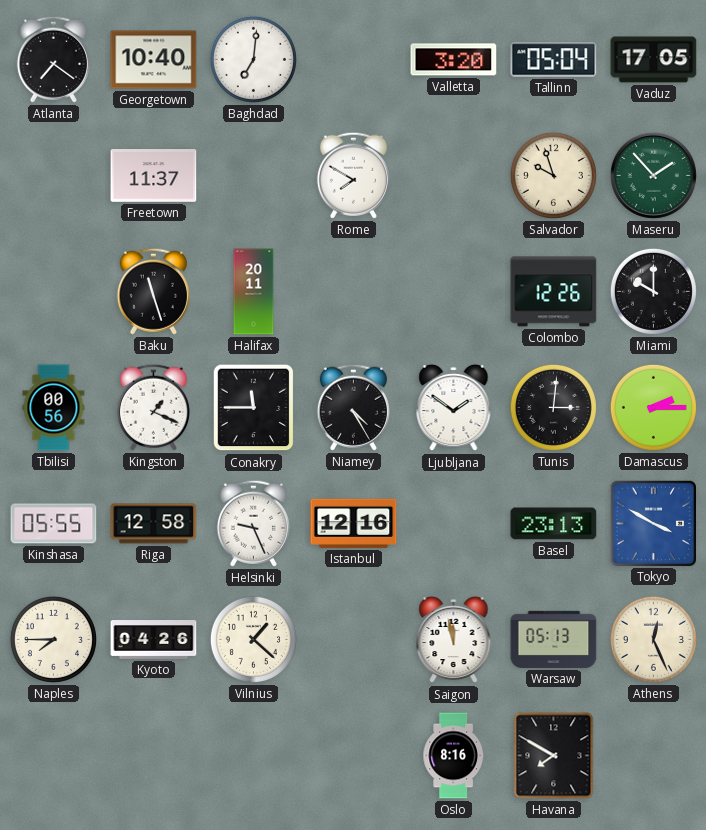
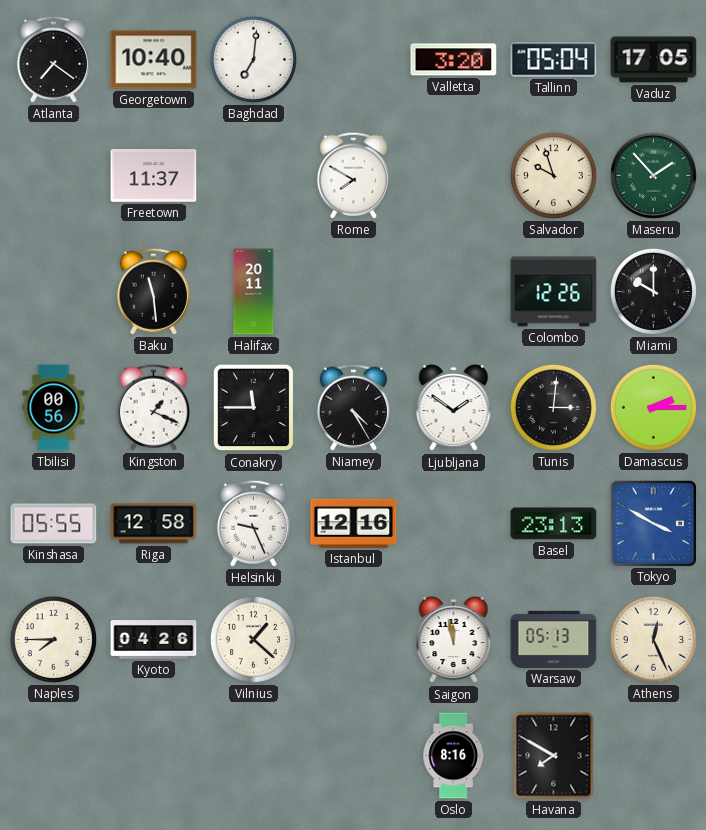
Baku: 11:27 -> 11:29
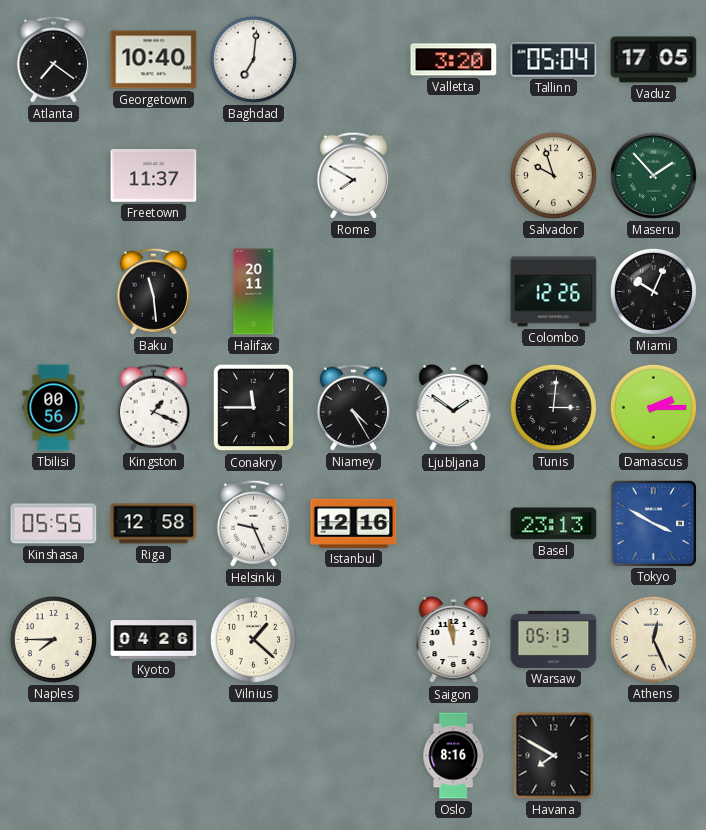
Miami: 10:00 -> 10:04
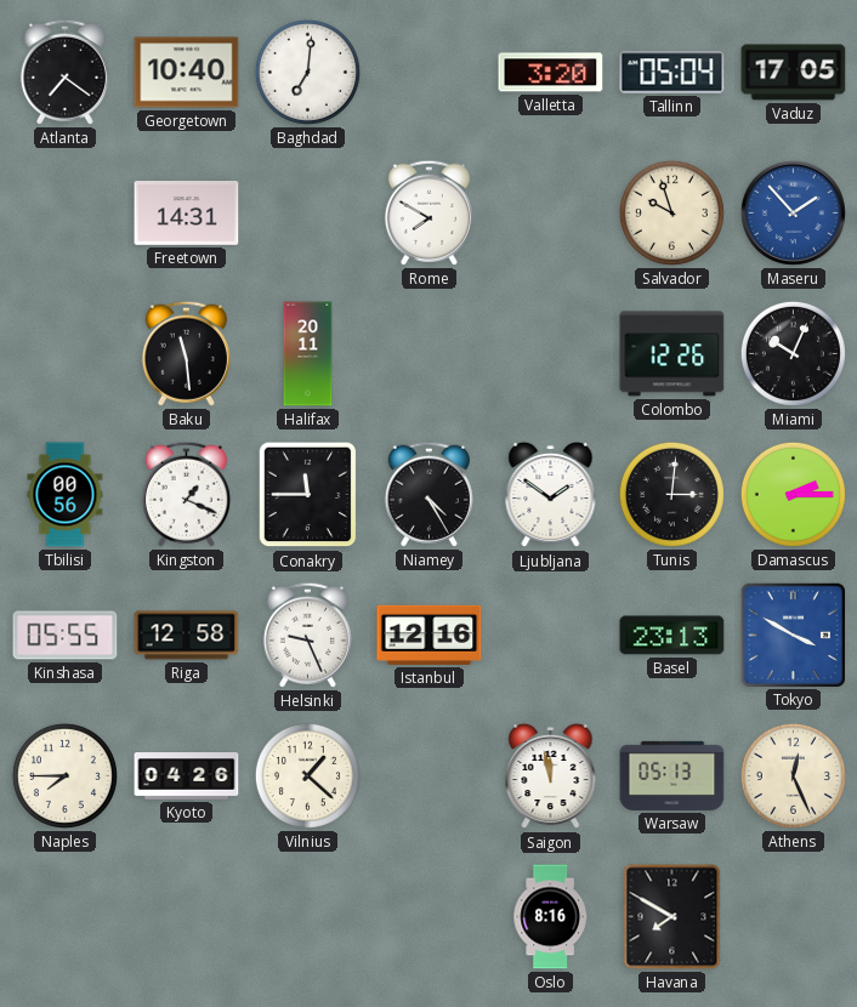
Freetown: 11:37 -> 14:31
Maseru dial: green -> blue
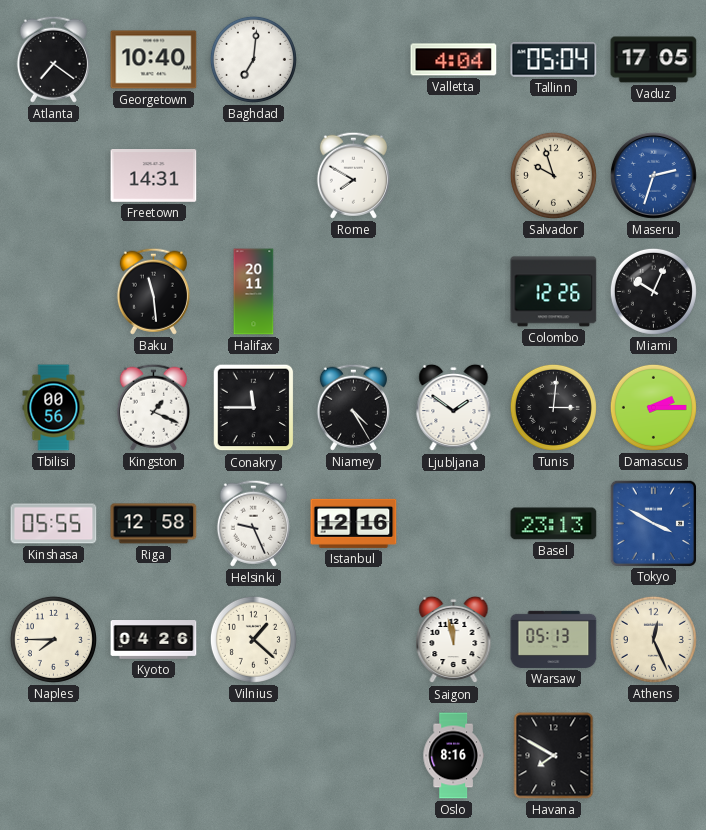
Valletta: 3:20 -> 4:04
Maseru: 1:53 -> 2:33
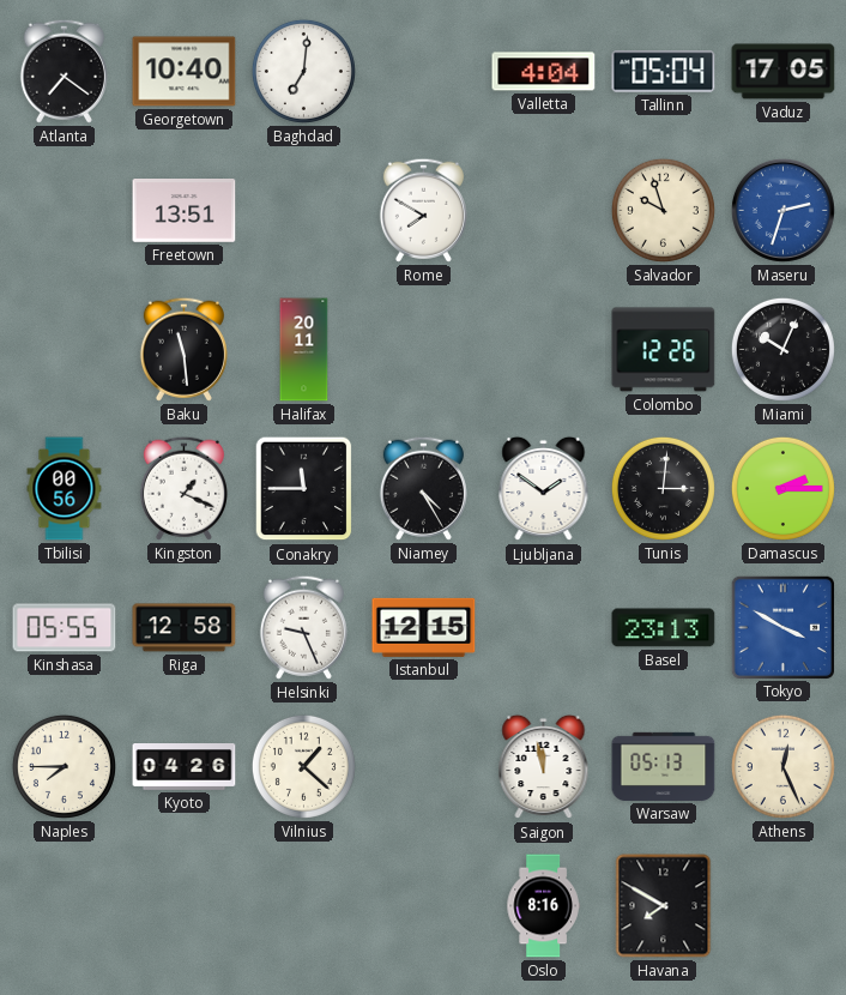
Freetown: 14:31 -> 13:51
Istanbul: 12:16 -> 12:15
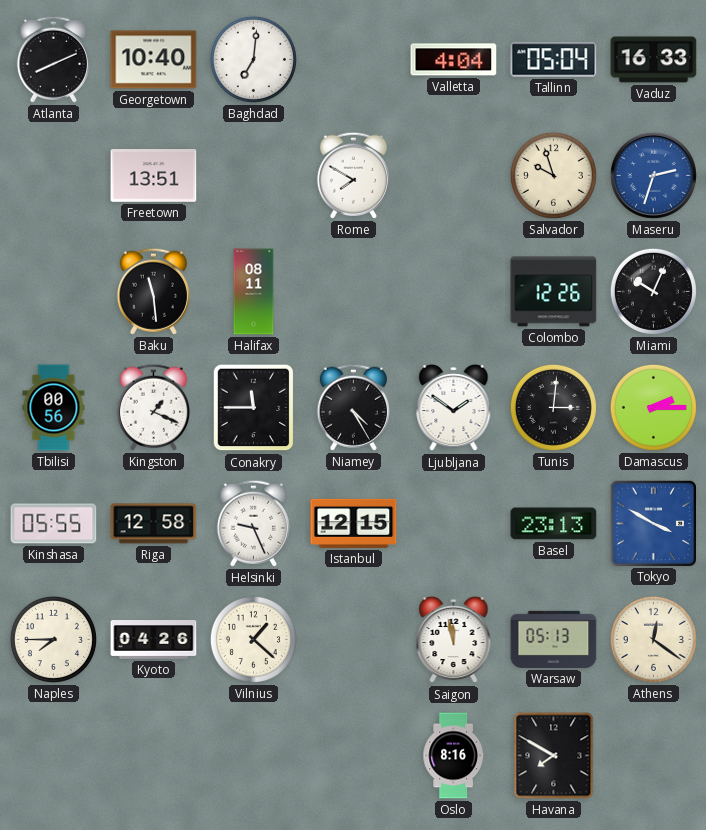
Atlanta: 7:21 -> 8:11
Vaduz: 17:05 -> 16:33
Halifax: 20:11 -> 08:11
Athens: 12:26 -> 12:21
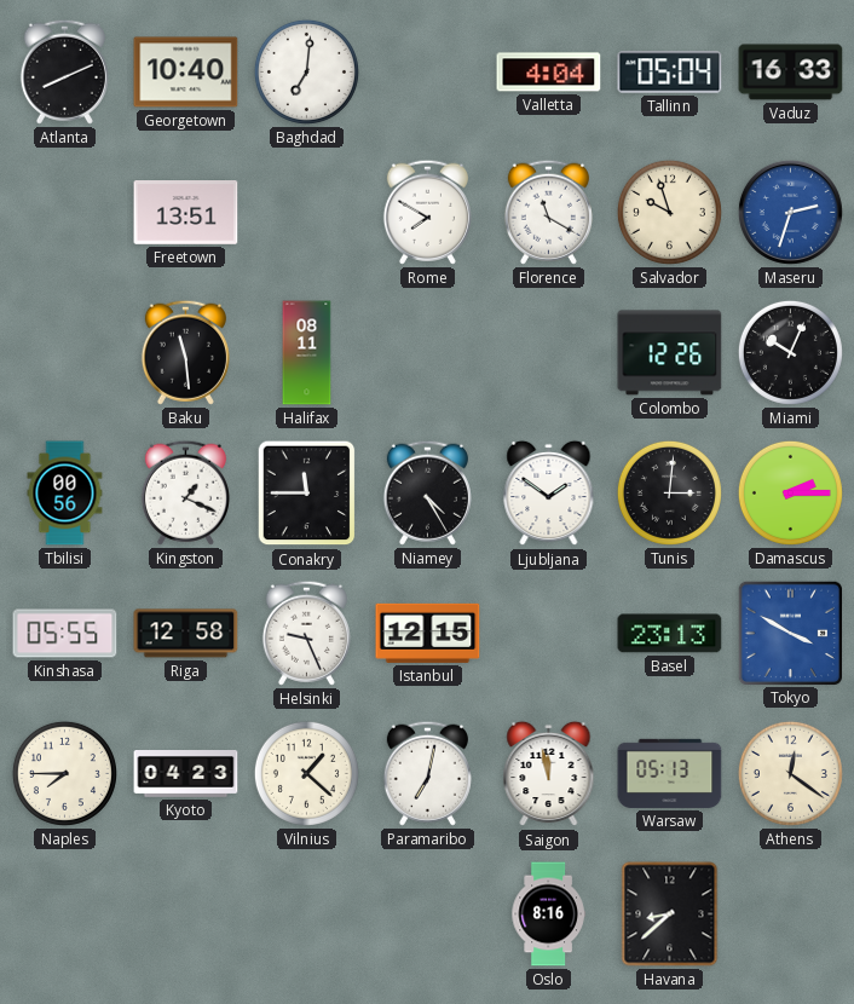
Florence: none -> 11:20
Kyoto: 04:26 -> 04:23
Paramaribo: none -> 7:02
Havana: 7:50 -> 8:38
